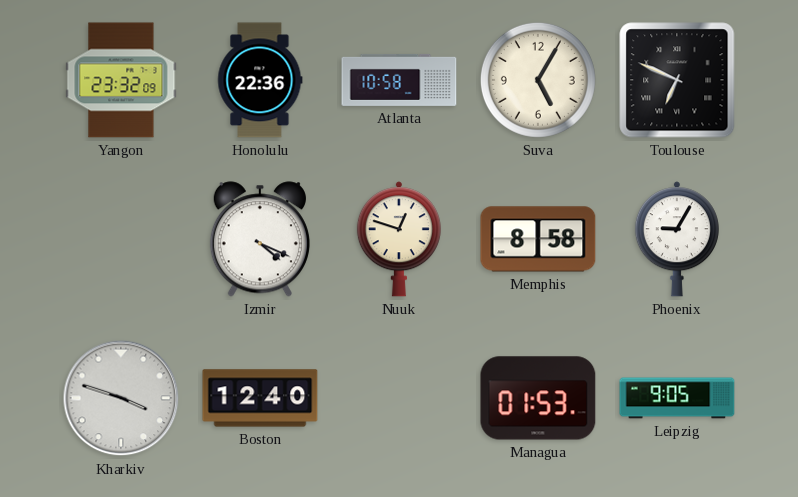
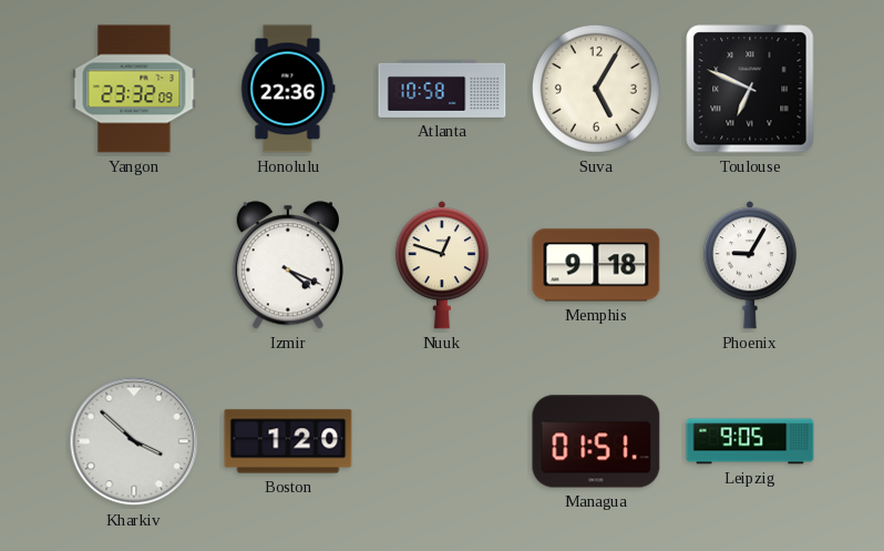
Memphis: 8:58 -> 9:18
Kharkiv: 3:48 -> 3:52
Boston: 12:40 -> 1:20
Managua: 01:53 -> 01:51
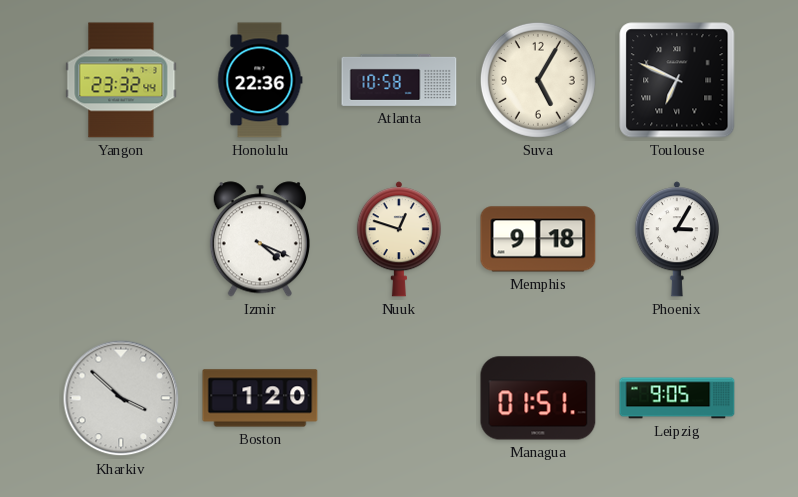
Yangon: 23:32:09 -> 23:32:44
Phoenix: 9:05 -> 3:05
